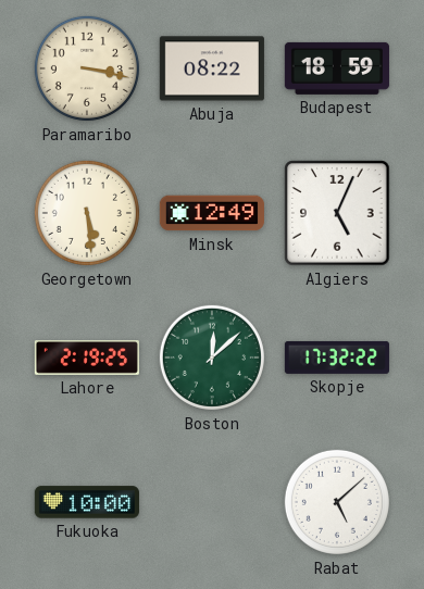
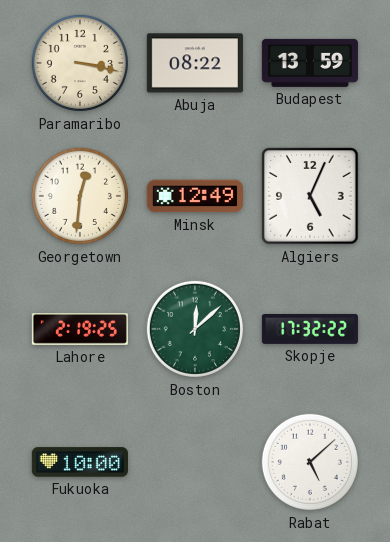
Budapest: 18:59 -> 13:59
Georgetown: 5:29 -> 12:31
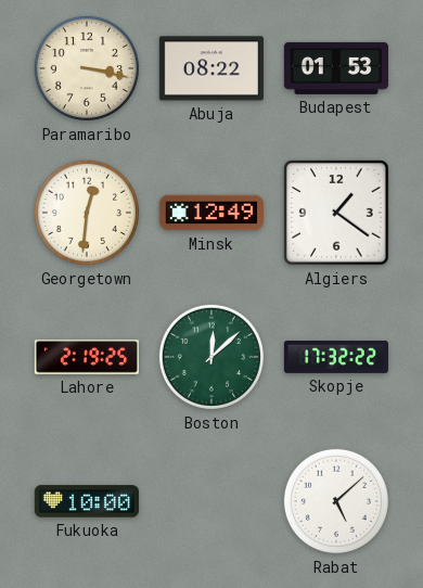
Budapest: 13:59 -> 01:53
Algiers: 5:04 -> 1:21
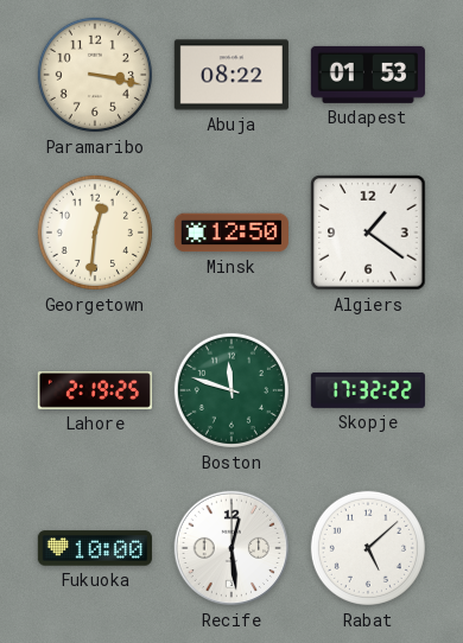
Minsk: 12:49 -> 12:50
Boston: 12:08 -> 11:48
Recife: none -> 12:29
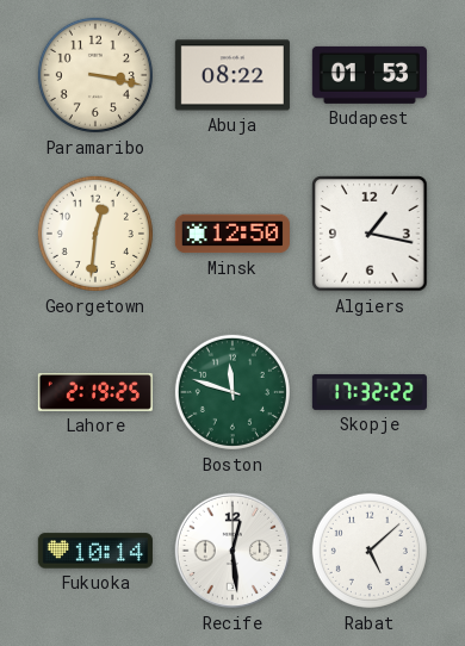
Algiers: 1:21 -> 1:17
Fukuoka: 10:00 -> 10:14
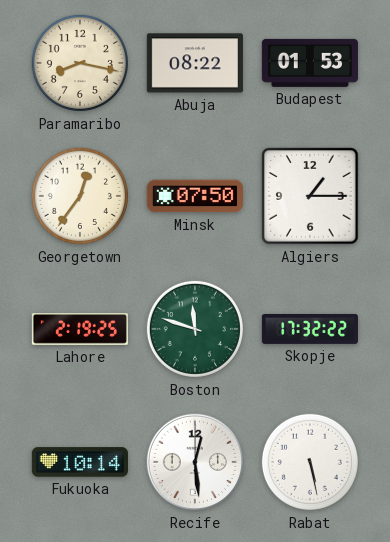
Paramaribo: 3:17 -> 8:17
Georgetown: 12:31 -> 12:36
Minsk: 12:50 -> 07:50
Algiers: 1:17 -> 1:15
Rabat: 5:08 -> 5:28
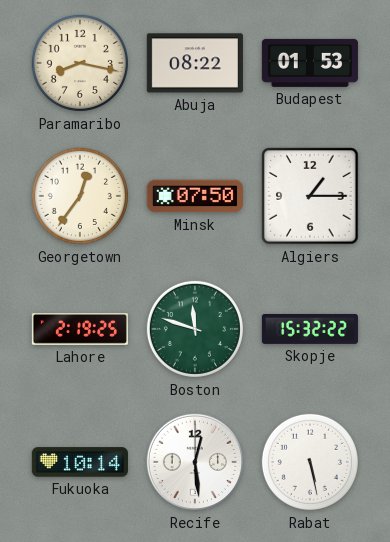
Skopje: 17:32 -> 15:32
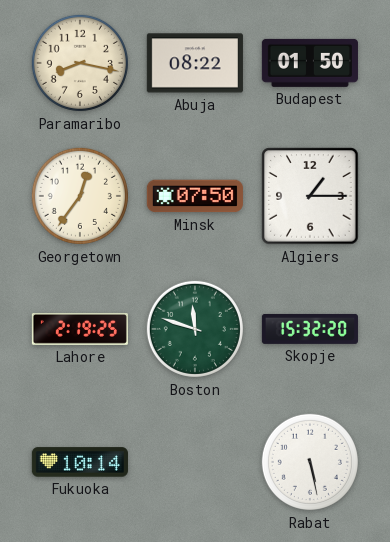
Budapest: 01:53 -> 01:50
Skopje: 15:32:22 -> 15:32:20
Recife: 12:29 -> none
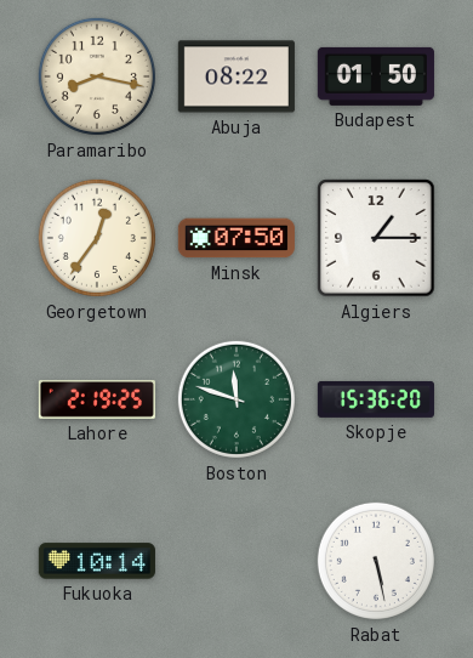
Skopje: 15:32 -> 15:36
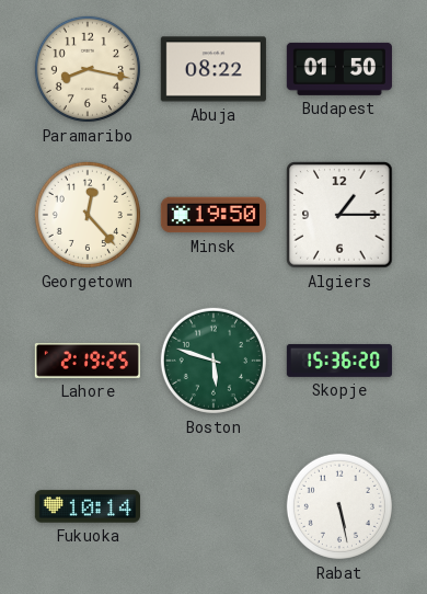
Georgetown: 12:36 -> 12:23
Minsk: 07:50 -> 19:50
Boston: 11:48 -> 5:48
